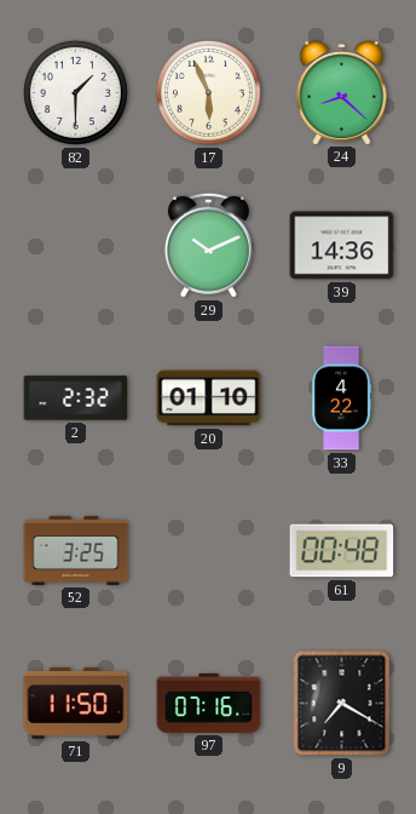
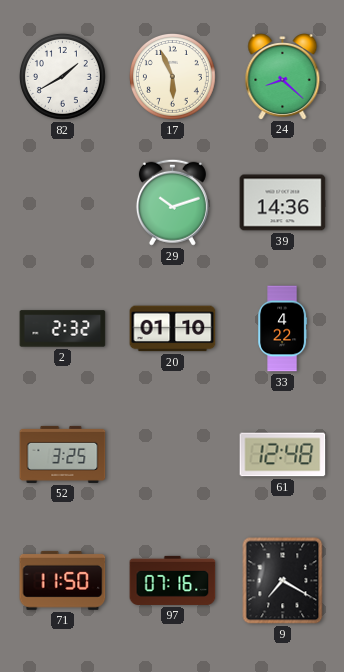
82: 1:30 -> 1:40
29: 10:11 -> 10:12
61: 00:48 -> 12:48
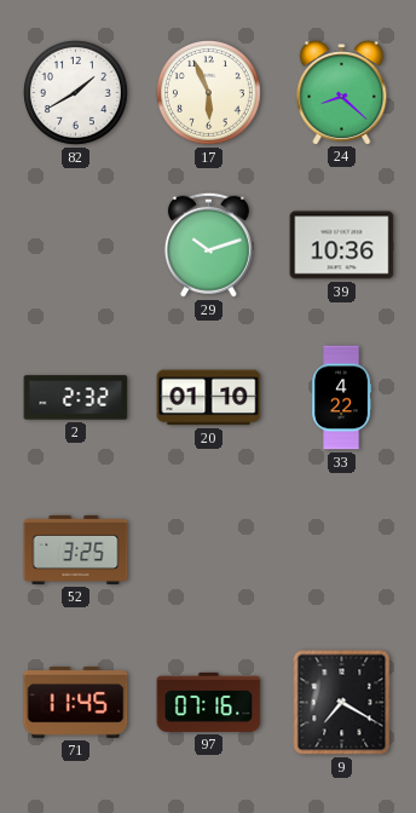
39: 14:36 -> 10:36
61: 12:48 -> none
71: 11:50 -> 11:45
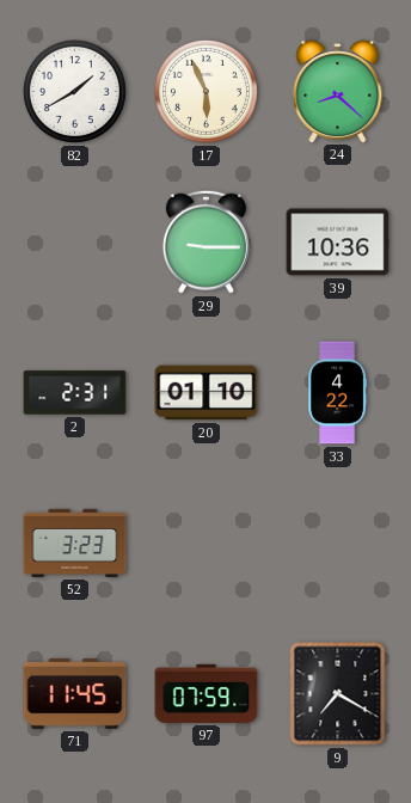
29: 10:12 -> 9:15
2: 2:32 -> 2:31
52: 3:25 -> 3:23
97: 07:16 -> 07:59
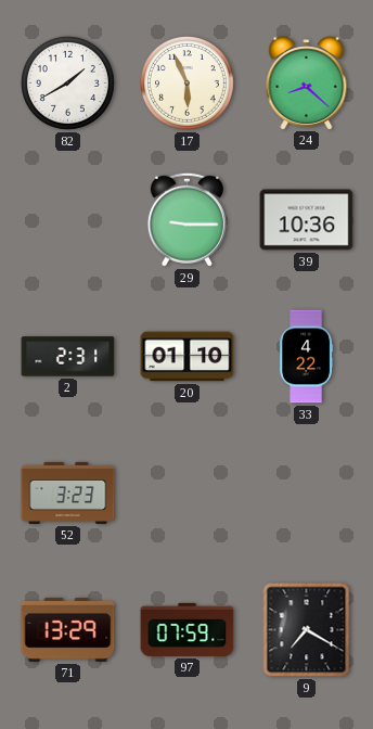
71: 11:45 -> 13:29
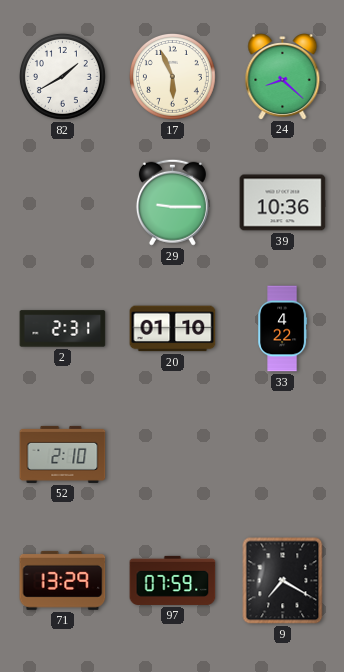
52: 3:23 -> 2:10
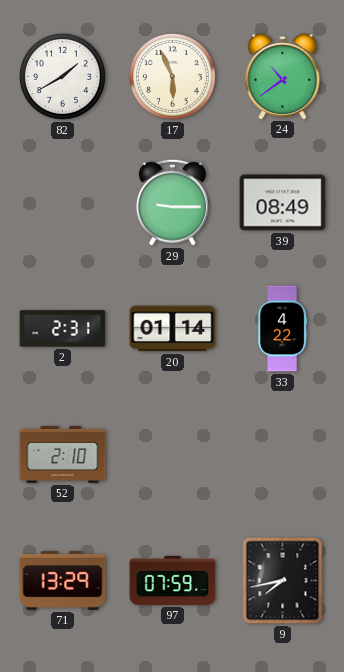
24: 8:22 -> 10:39
39: 10:36 -> 08:49
20: 01:10 -> 01:14
9: 7:20 -> 7:43
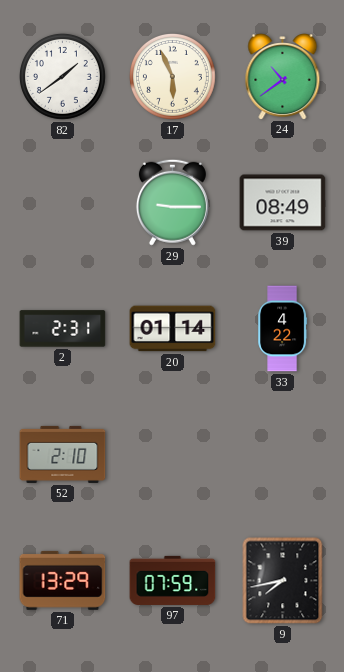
82: 1:40 -> 1:39
